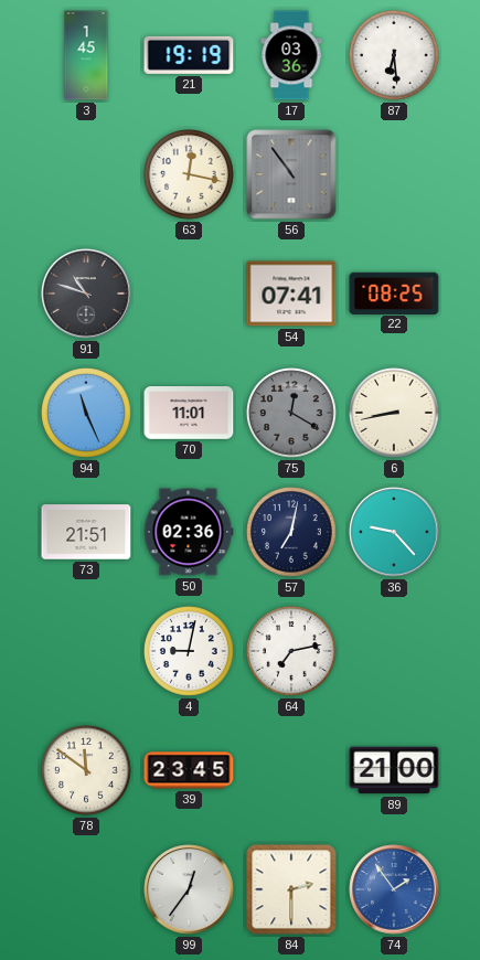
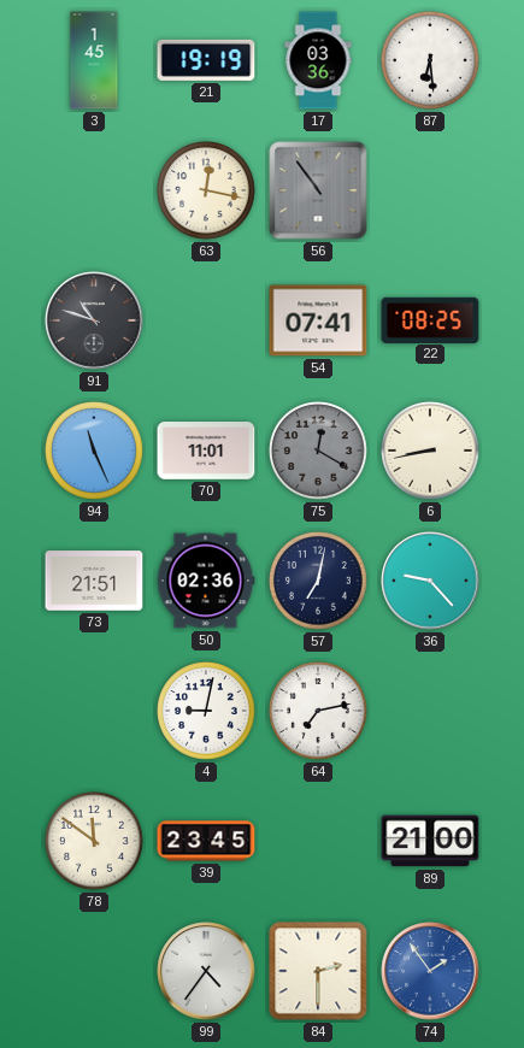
99: 12:36 -> 4:36
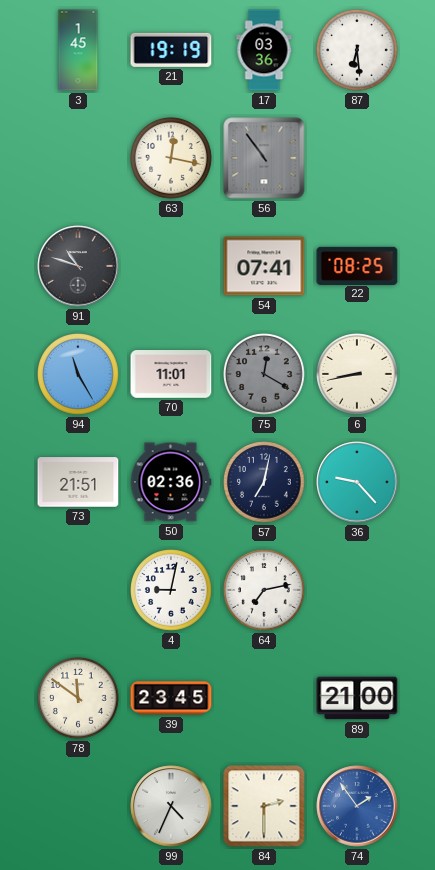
94: 11:26 -> 11:25
99: 4:36 -> 4:34
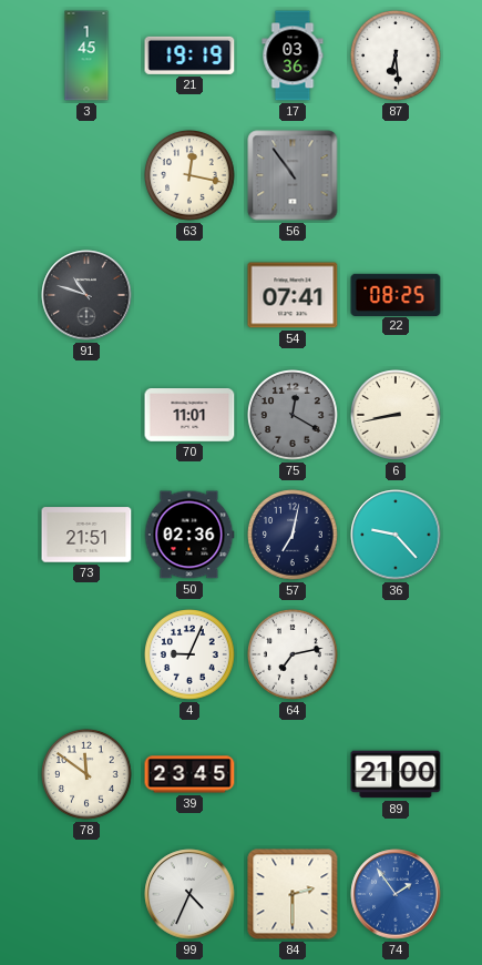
94: 11:25 -> none
4: 9:02 -> 9:04
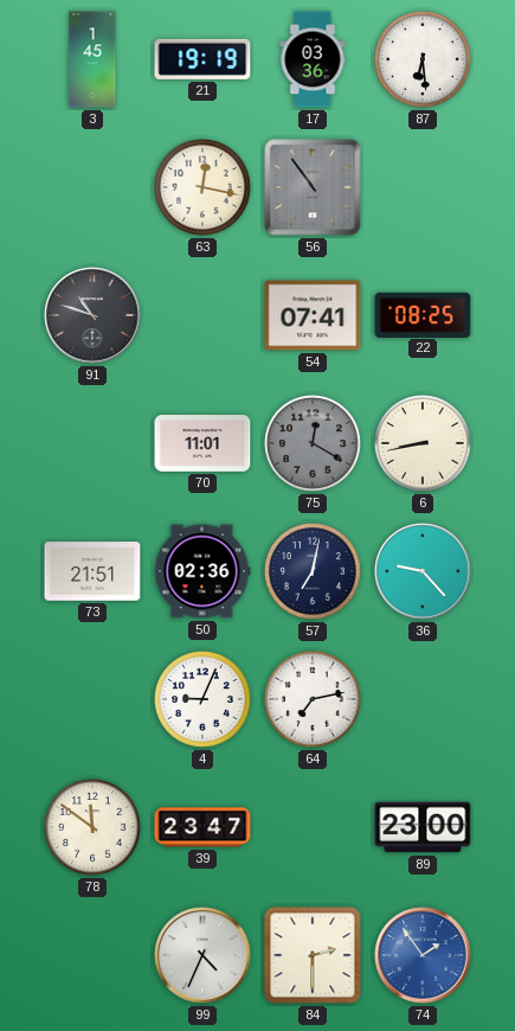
39: 23:45 -> 23:47
89: 21:00 -> 23:00
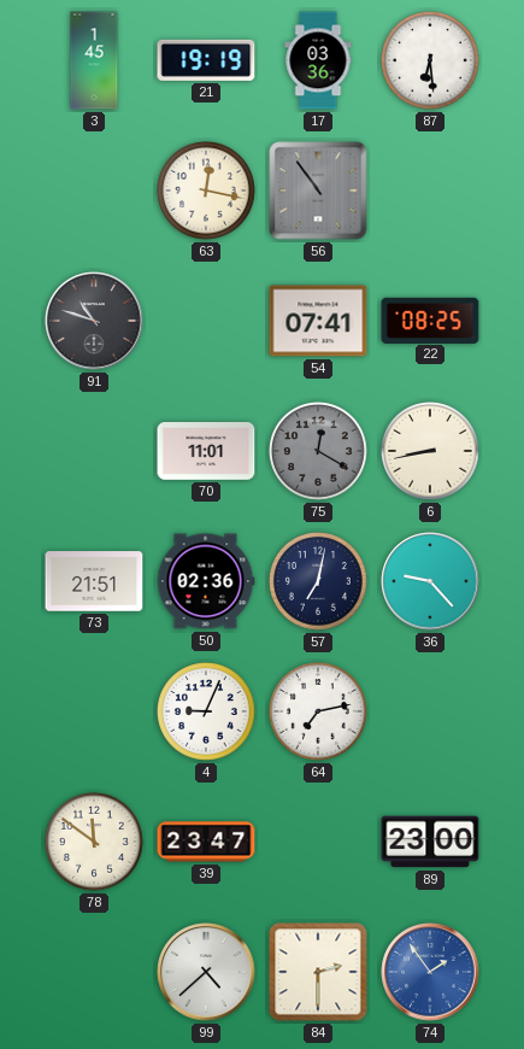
99: 4:34 -> 4:38
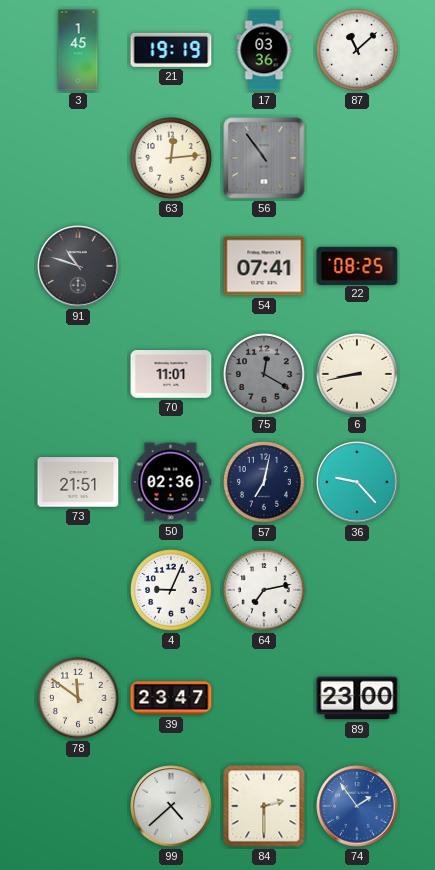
87: 6:29 -> 11:08
63: 12:17 -> 12:14
